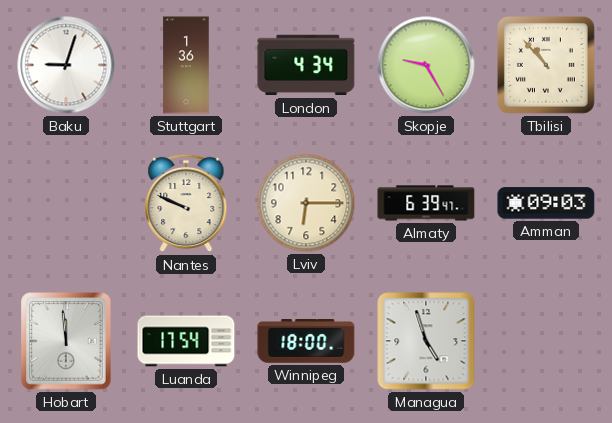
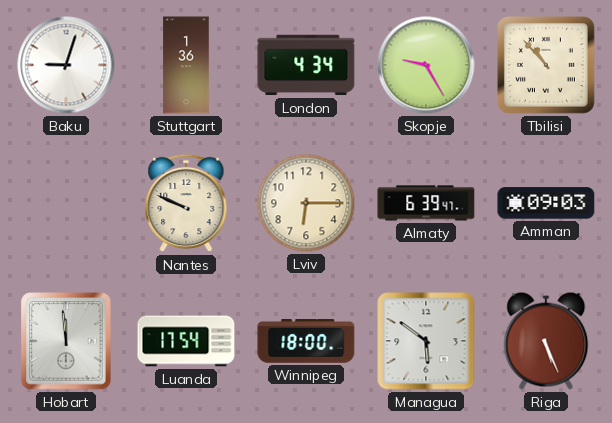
Managua: 4:57 -> 5:51
Riga: none -> 5:26
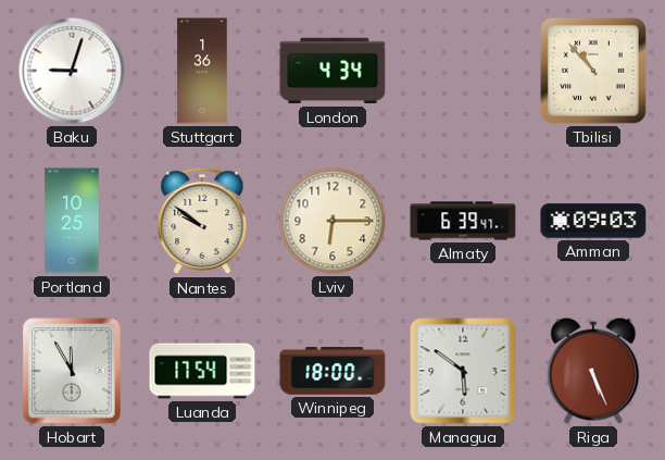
Skopje: 9:25 -> none
Portland: none -> 10:25
Nantes: 9:49 -> 9:51
Hobart: 11:59 -> 11:55
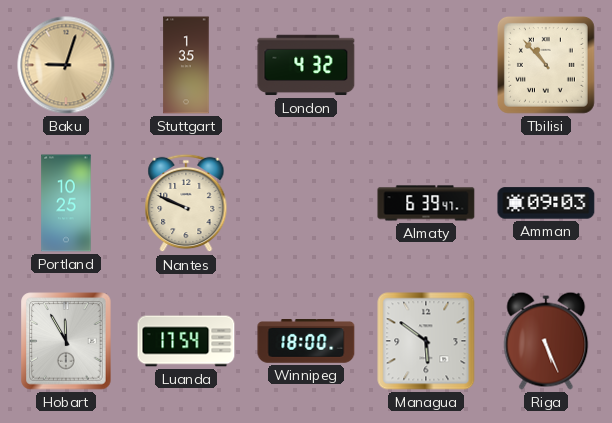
Baku dial: white -> champagne
Stuttgart: 1:36 -> 1:35
London: 4:34 -> 4:32
Nantes: 9:51 -> 9:49
Lviv: 6:15 -> none
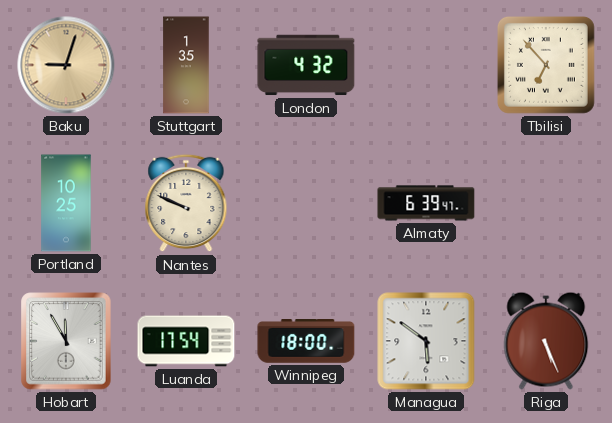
Tbilisi: 10:53 -> 6:53
Amman: 09:03 -> none
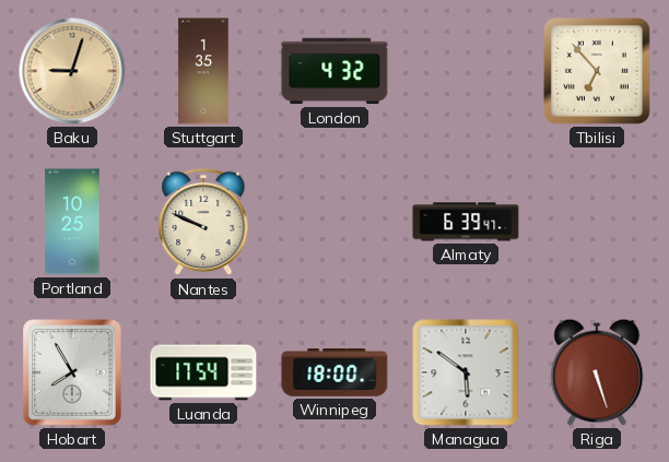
Hobart: 11:55 -> 7:55
Riga: 5:26 -> 5:27
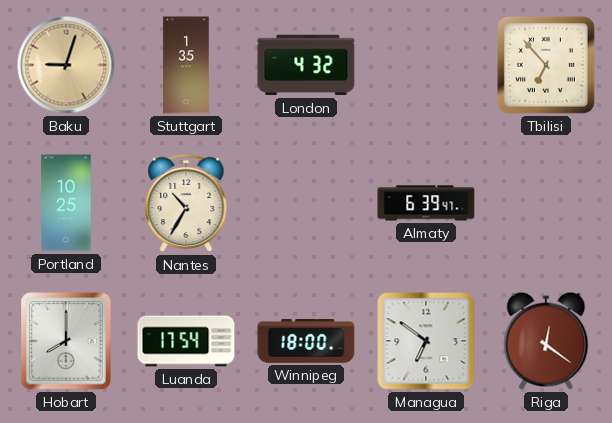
Nantes: 9:49 -> 10:35
Hobart: 7:55 -> 8:00
Managua: 5:51 -> 6:51
Riga: 5:27 -> 12:21
